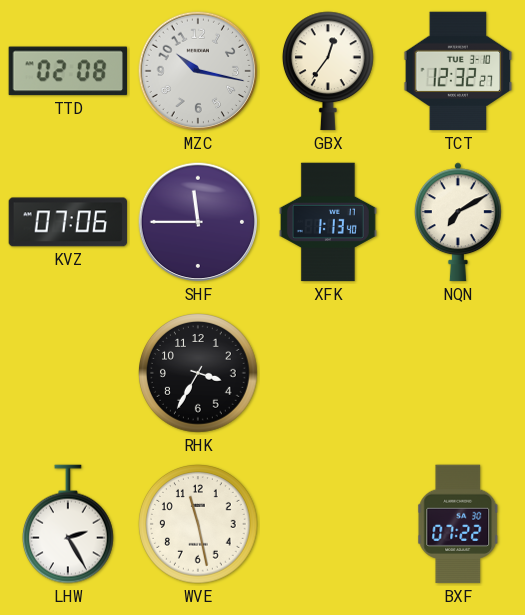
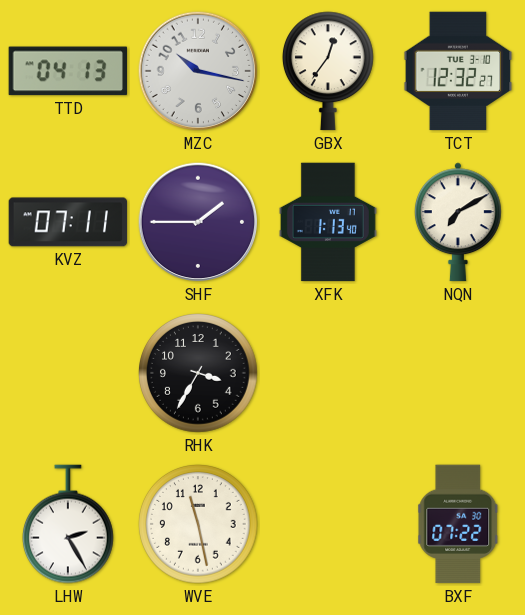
TTD: 02:08 -> 04:13
KVZ: 07:06 -> 07:11
SHF: 11:45 -> 1:45
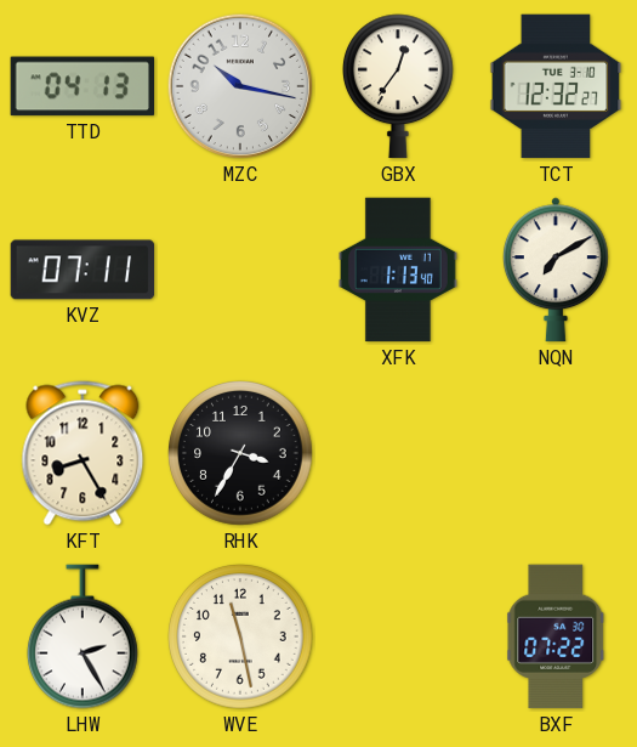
SHF: 1:45 -> none
KFT: none -> 8:25
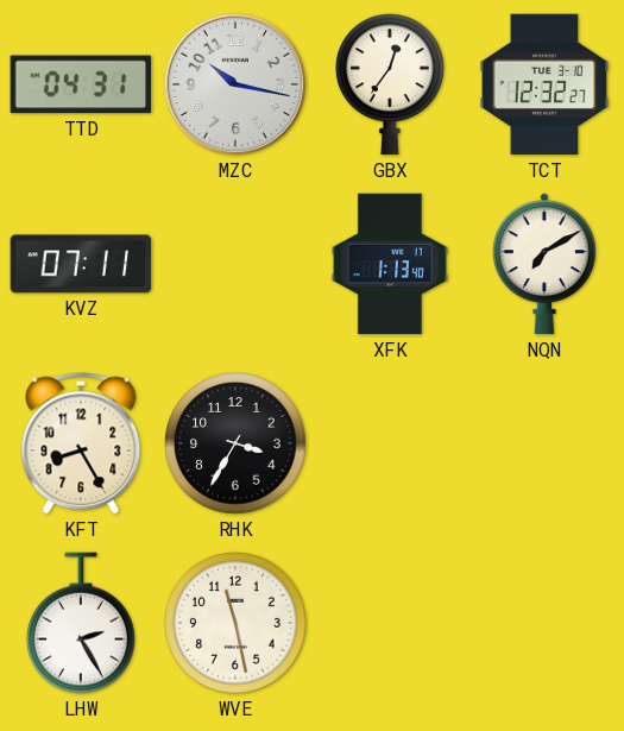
TTD: 04:13 -> 04:31
BXF: 07:22 -> none
